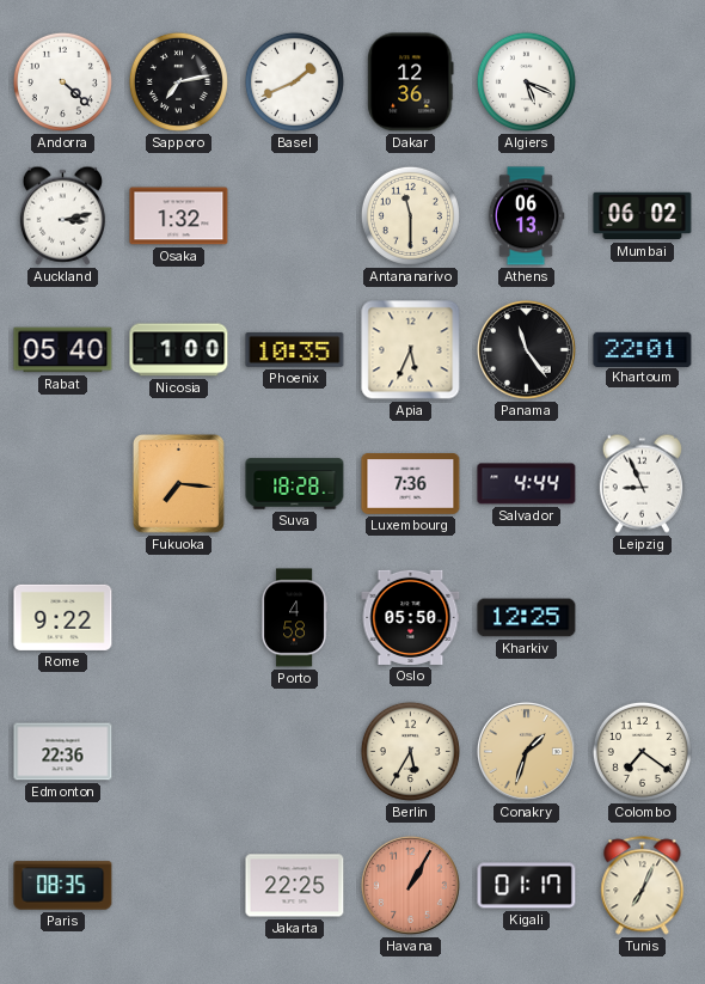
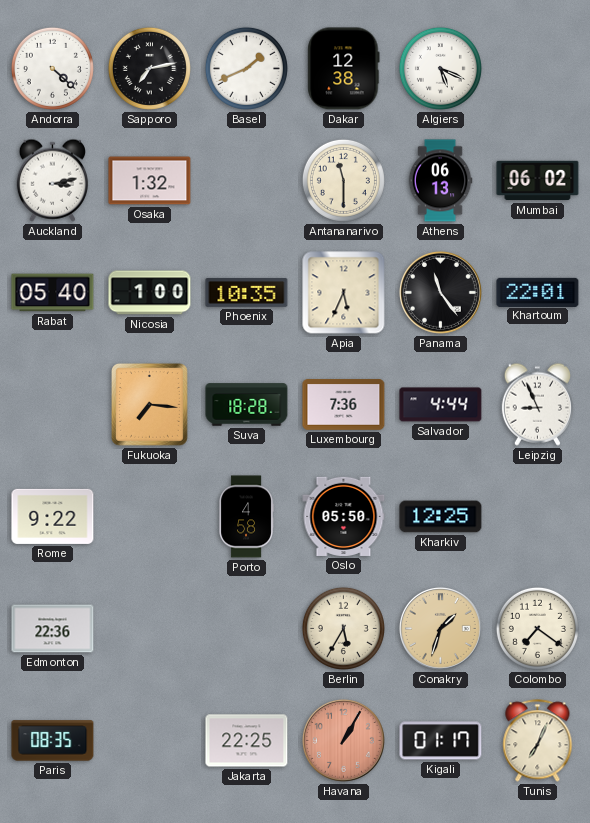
Dakar: 12:36 -> 12:38
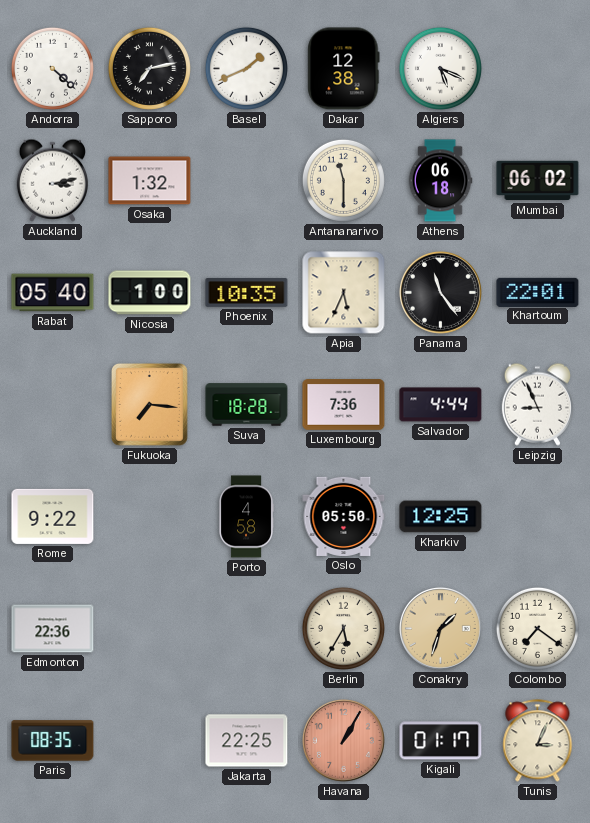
Athens: 06:13 -> 06:18
Tunis: 7:04 -> 3:04
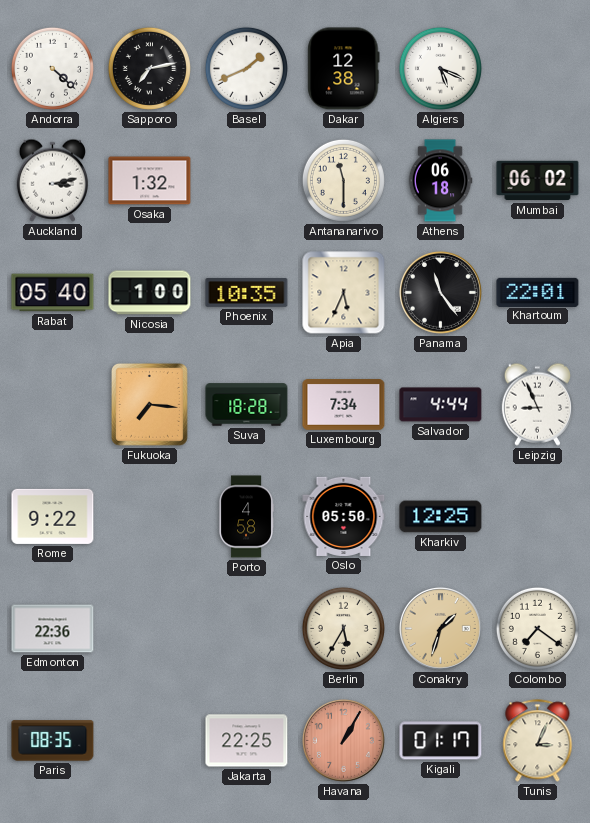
Luxembourg: 7:36 -> 7:34
